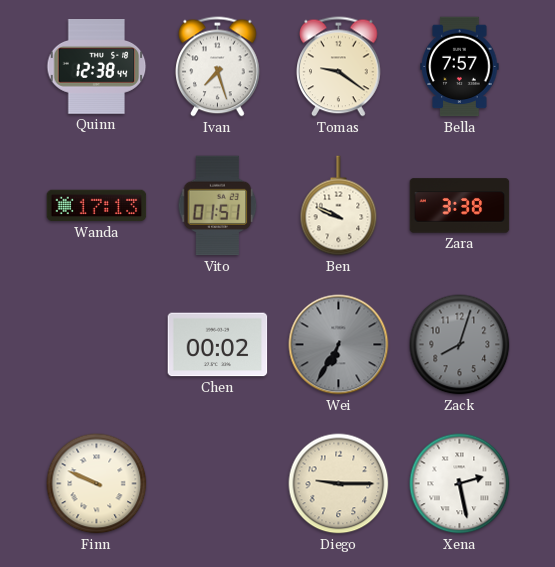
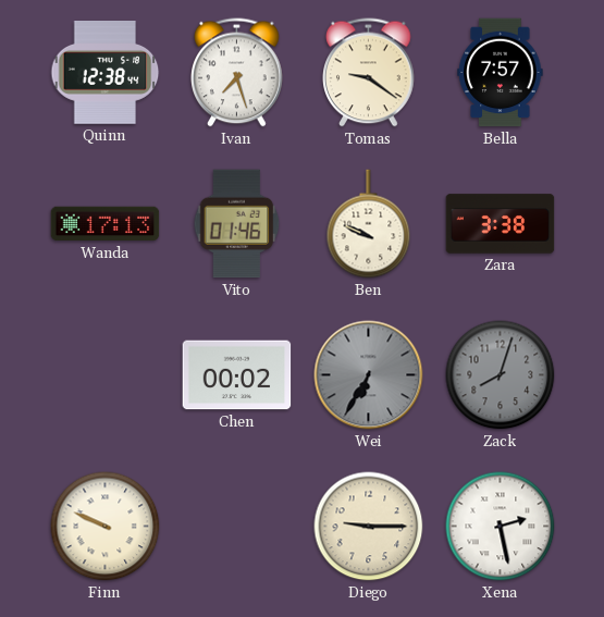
Vito: 01:51 -> 01:46
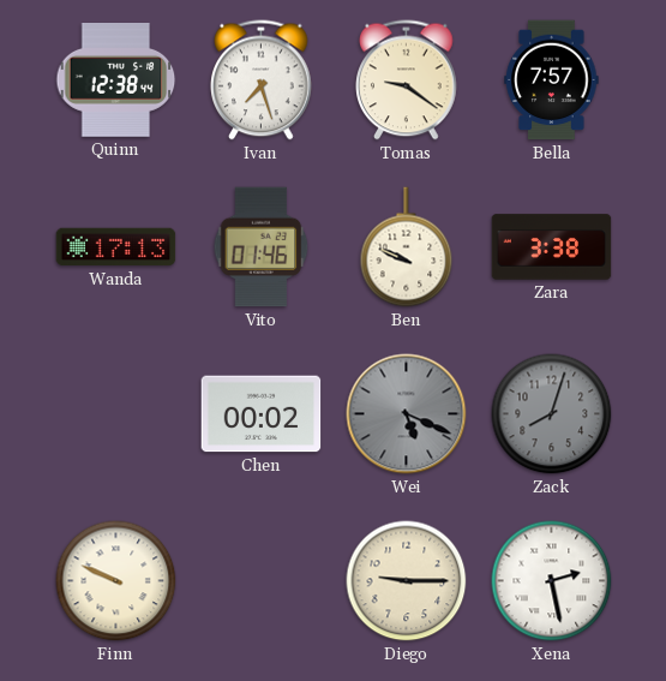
Wei: 6:35 -> 5:19
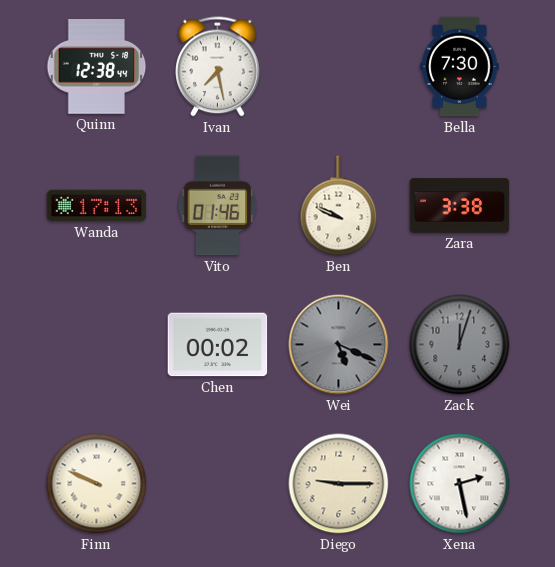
Ivan: 7:27 -> 7:28
Tomas: 9:21 -> none
Bella: 7:57 -> 7:30
Zack: 8:03 -> 12:03
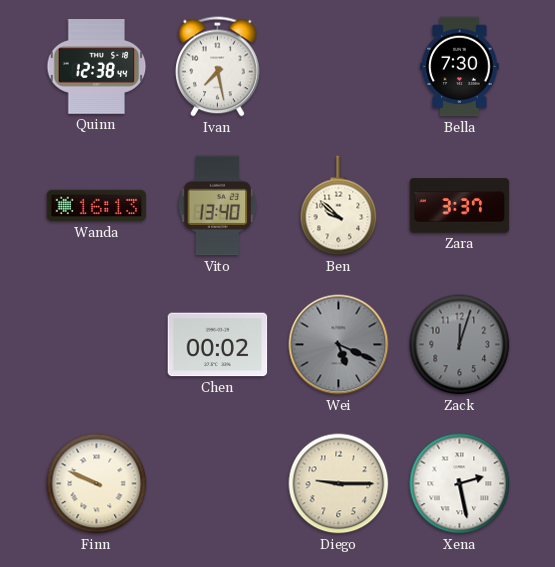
Wanda: 17:13 -> 16:13
Vito: 01:46 -> 13:40
Ben: 9:49 -> 9:52
Zara: 3:38 -> 3:37
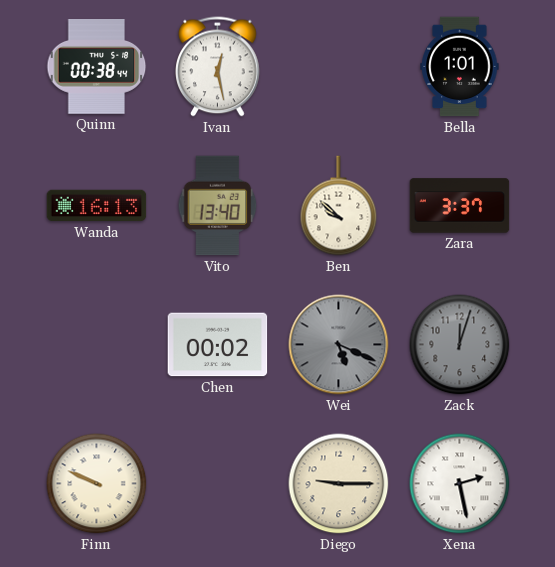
Quinn: 12:38 -> 00:38
Ivan: 7:28 -> 12:28
Bella: 7:30 -> 1:01
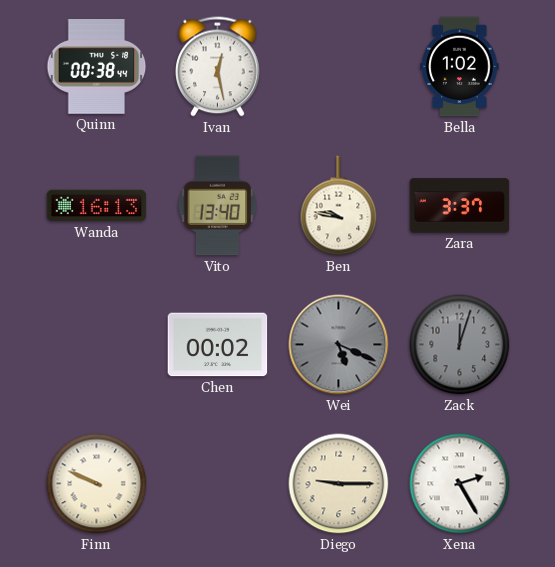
Bella: 1:01 -> 1:02
Ben: 9:52 -> 9:47
Xena: 2:28 -> 2:25
